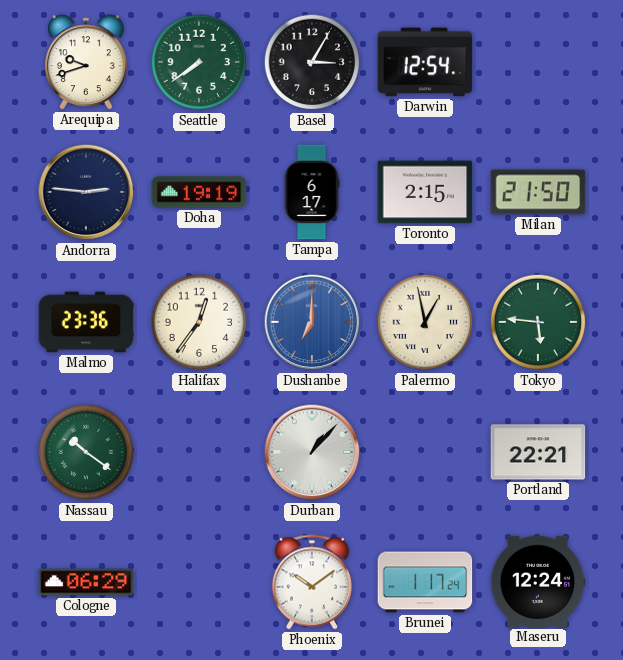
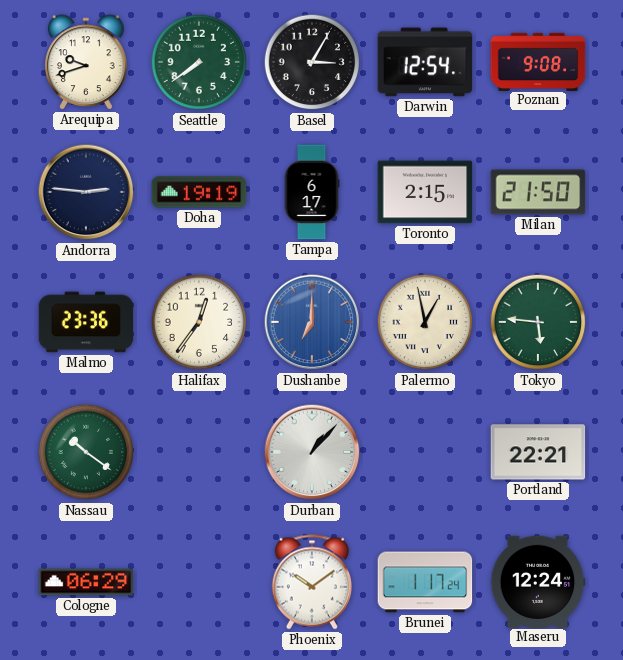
Poznan: none -> 9:08
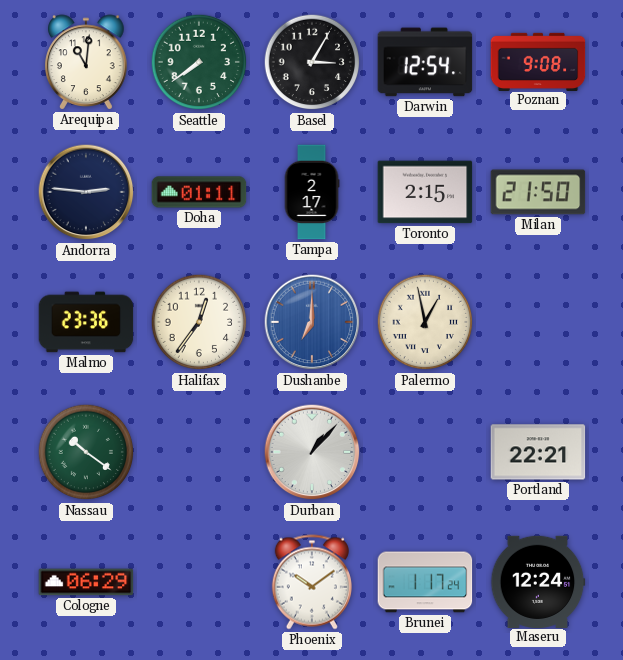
Arequipa: 9:42 -> 11:01
Doha: 19:19 -> 01:11
Tampa: 6:17 -> 2:17
Tokyo: 5:46 -> none
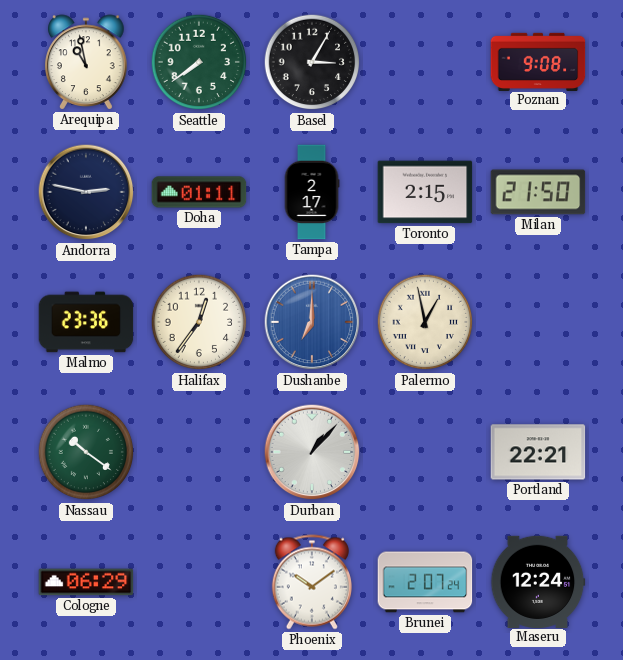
Arequipa: 11:01 -> 10:58
Darwin: 12:54 -> none
Andorra: 2:46 -> 2:47
Brunei: 1:17 -> 2:07
